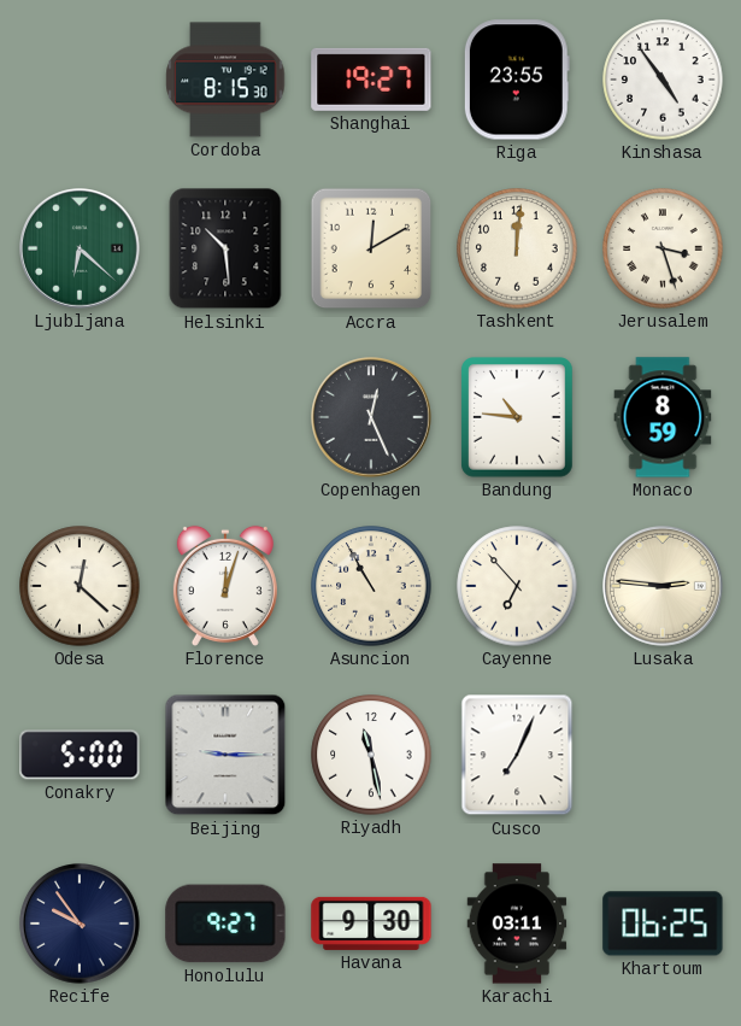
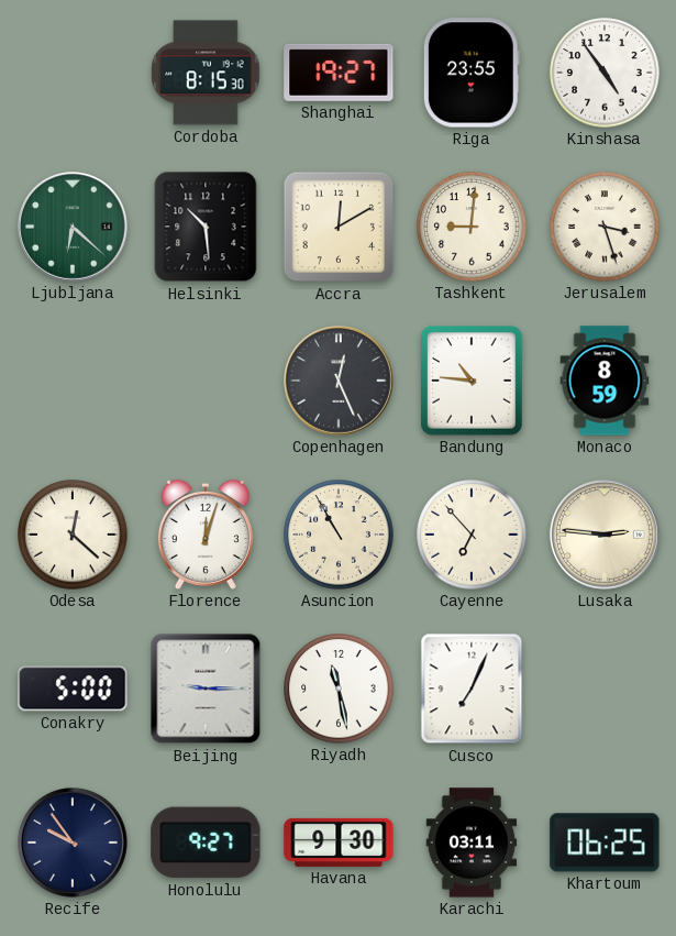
Tashkent: 12:01 -> 9:01
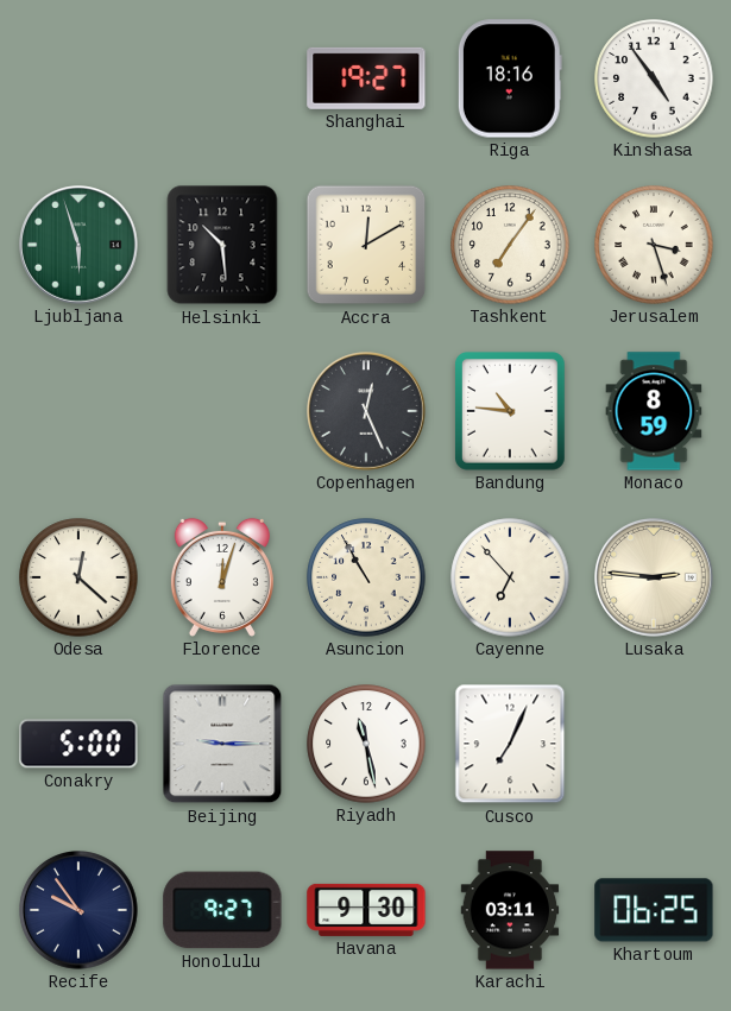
Cordoba: 8:15 -> none
Riga: 23:55 -> 18:16
Ljubljana: 6:22 -> 5:57
Tashkent: 9:01 -> 7:06
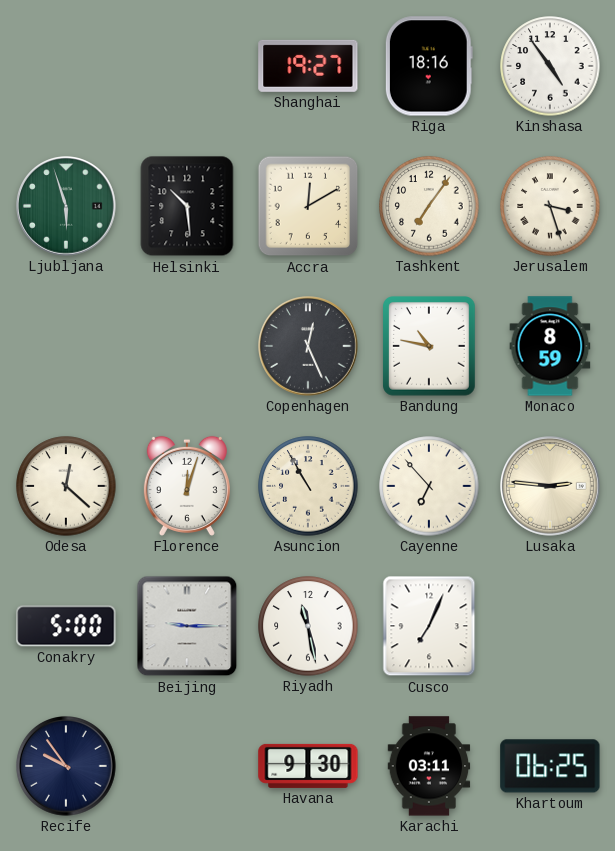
Bandung: 10:46 -> 10:47
Honolulu: 9:27 -> none
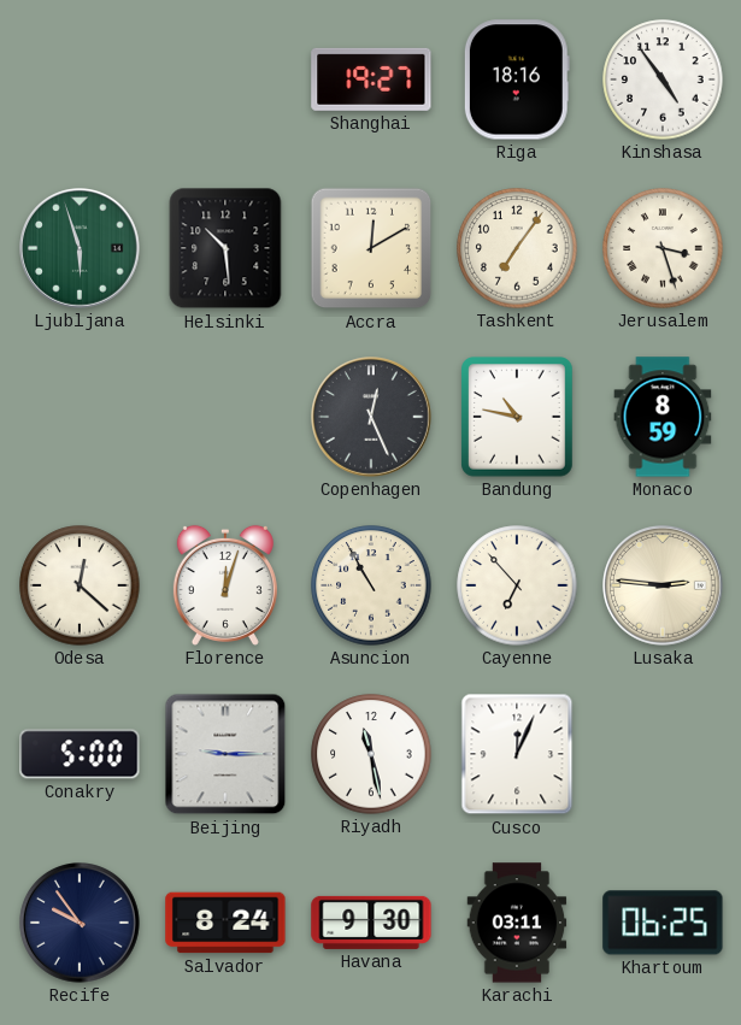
Cusco: 7:04 -> 12:04
Salvador: none -> 8:24
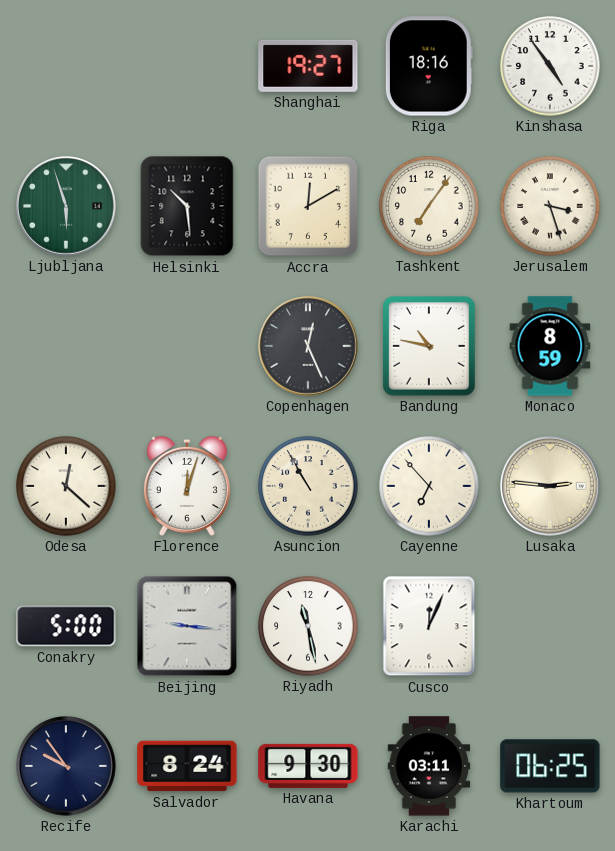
Beijing: 9:15 -> 9:16
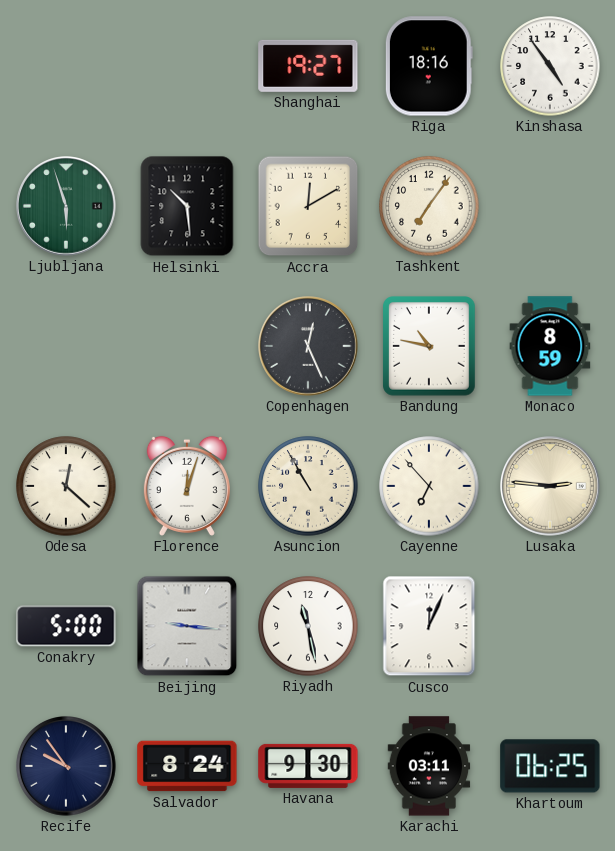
Jerusalem: 3:27 -> none
